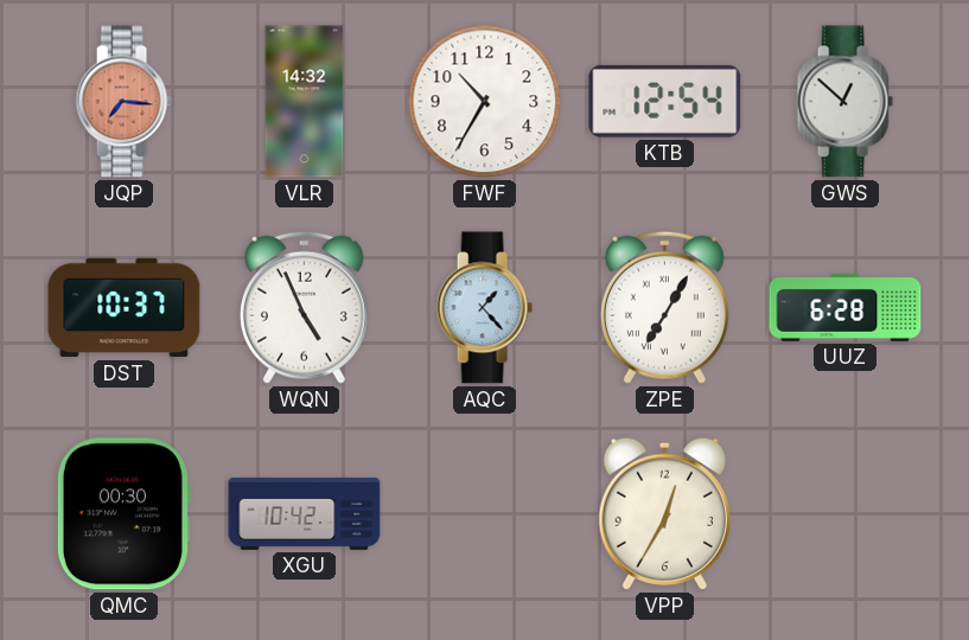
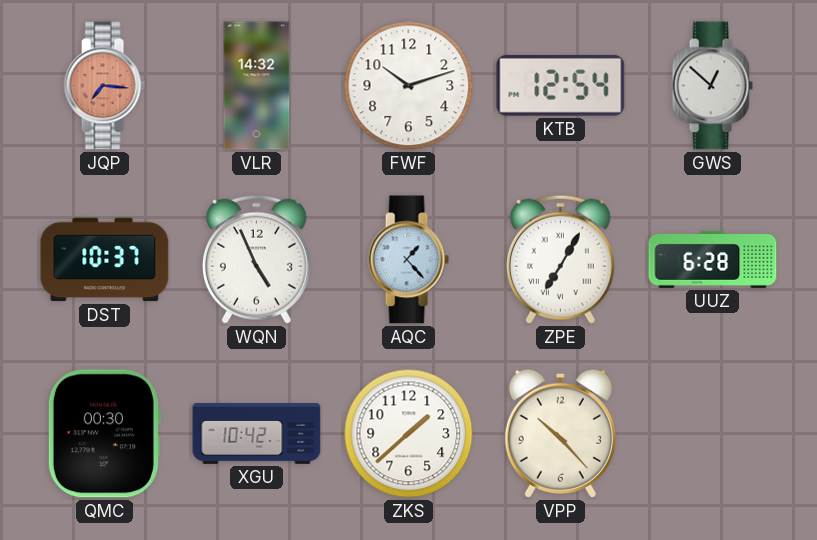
FWF: 10:35 -> 10:12
ZKS: none -> 1:38
VPP: 12:35 -> 10:23
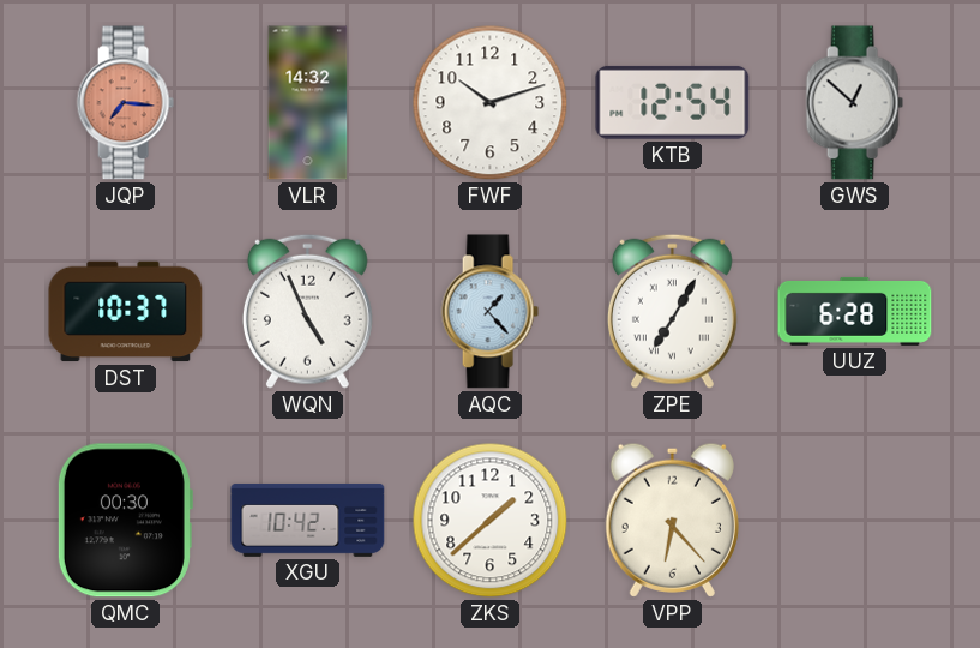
VPP: 10:23 -> 6:23
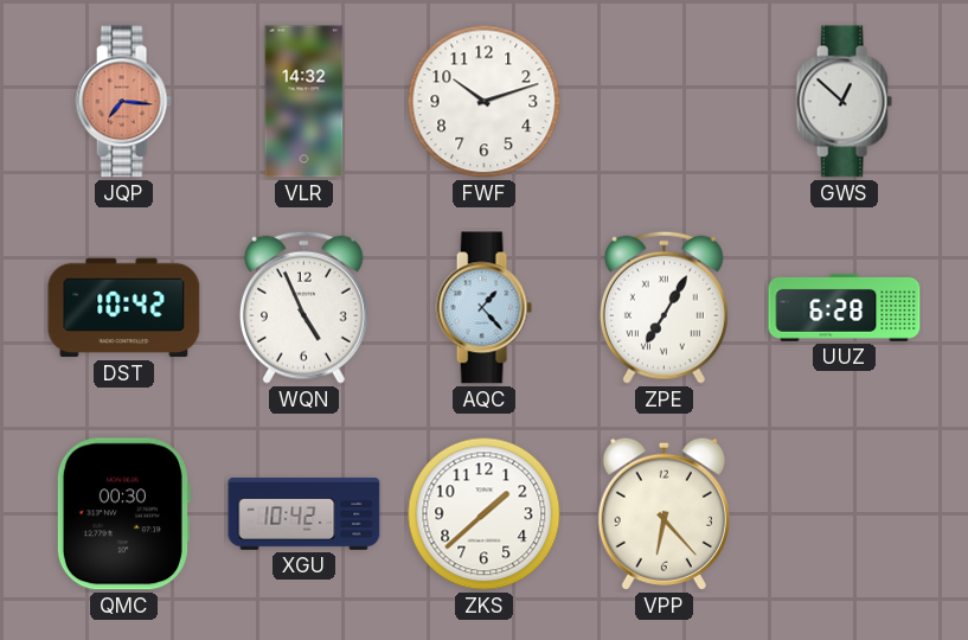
KTB: 12:54 -> none
DST: 10:37 -> 10:42
